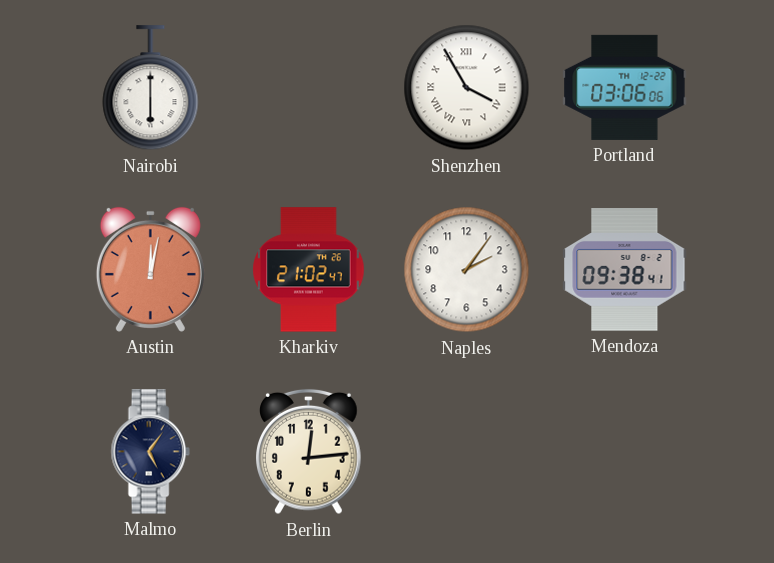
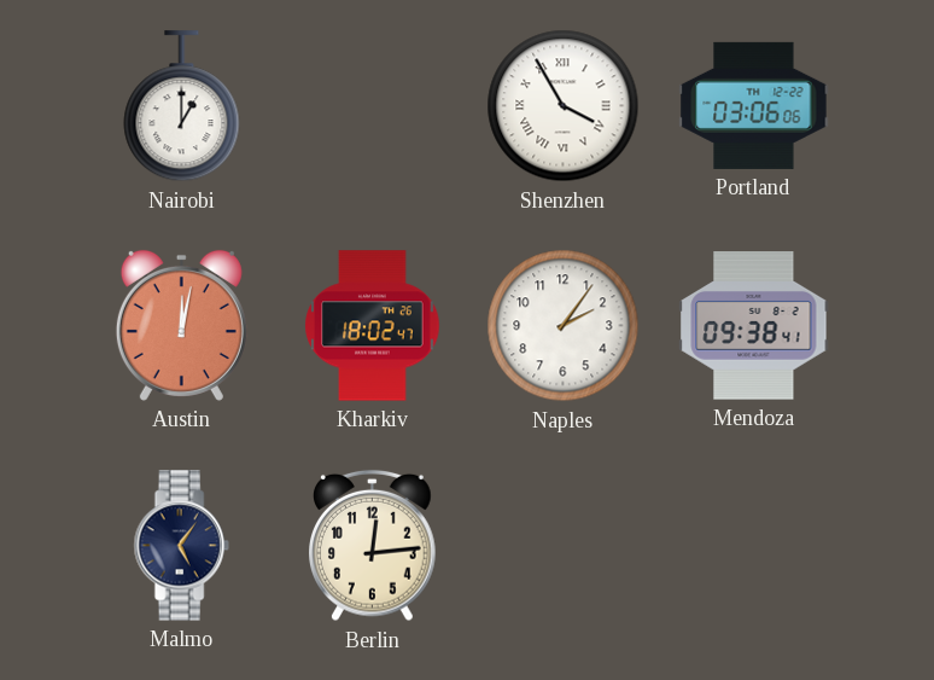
Nairobi: 6:00 -> 1:00
Kharkiv: 21:02 -> 18:02
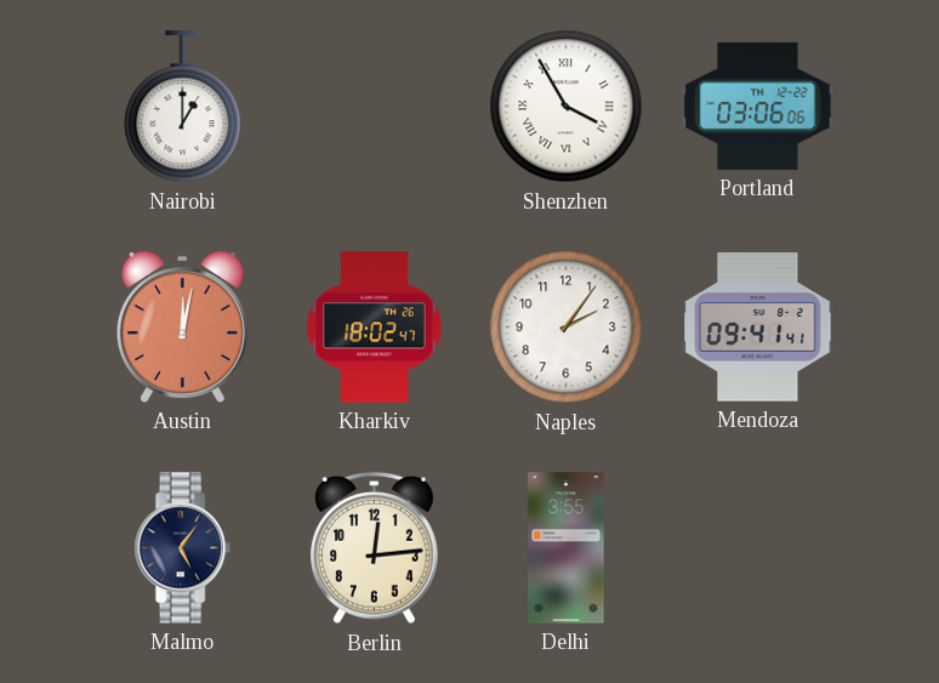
Mendoza: 09:38 -> 09:41
Delhi: none -> 3:55
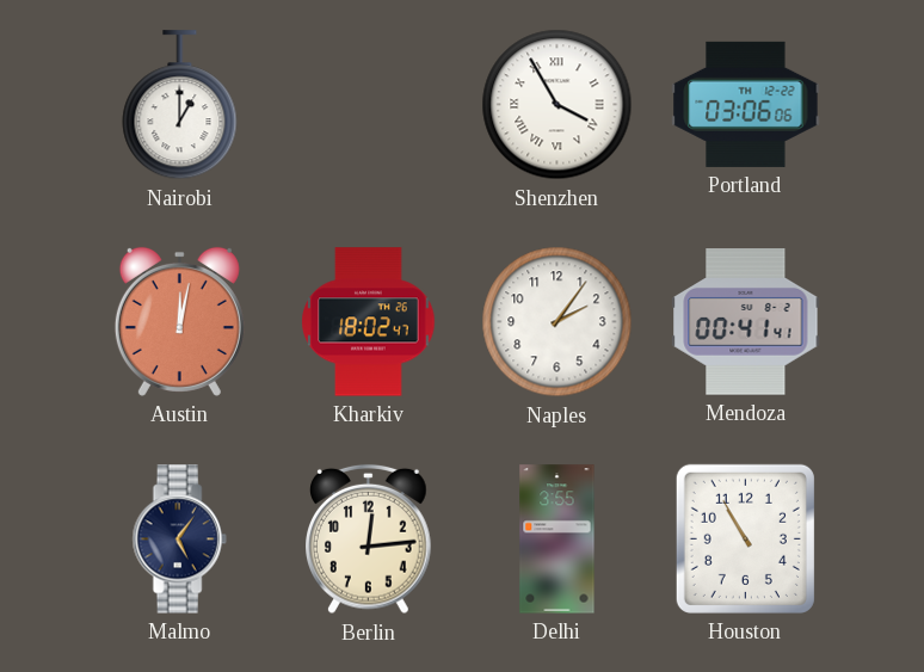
Mendoza: 09:41 -> 00:41
Houston: none -> 10:55
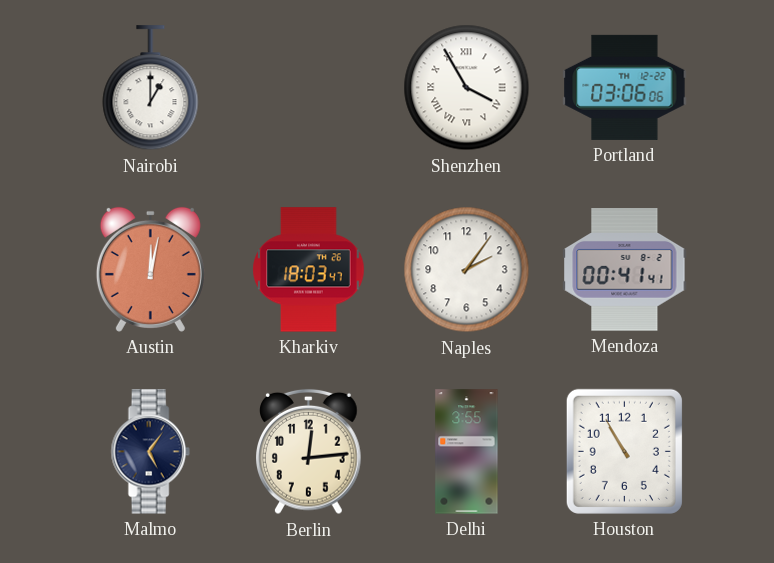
Kharkiv: 18:02 -> 18:03
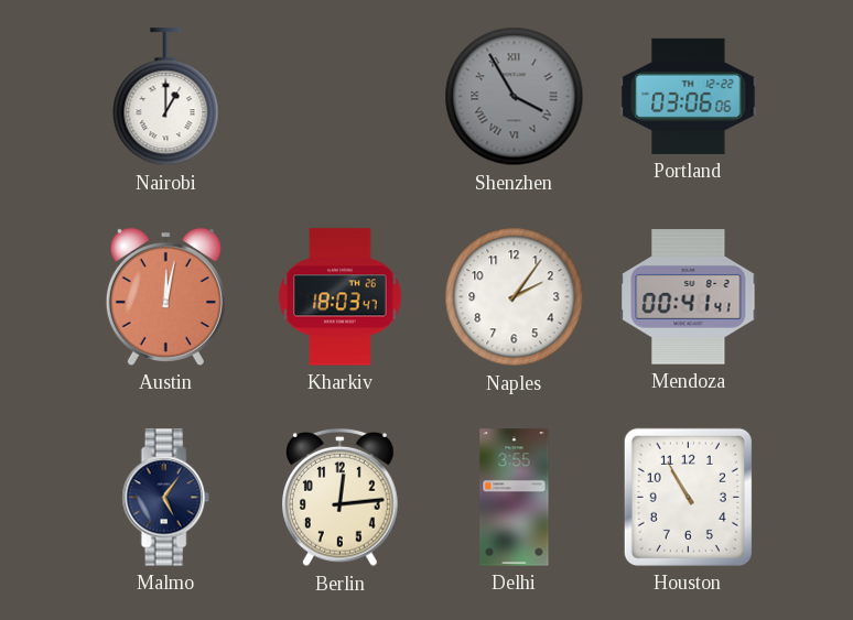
Shenzhen dial: white -> grey
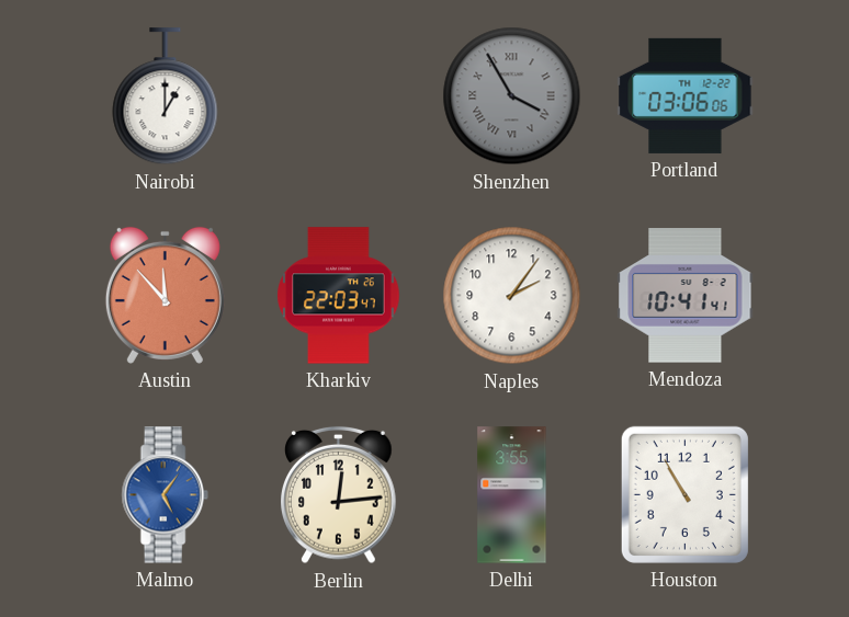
Austin: 12:02 -> 11:53
Kharkiv: 18:03 -> 22:03
Mendoza: 00:41 -> 10:41
Malmo dial: navy -> blue
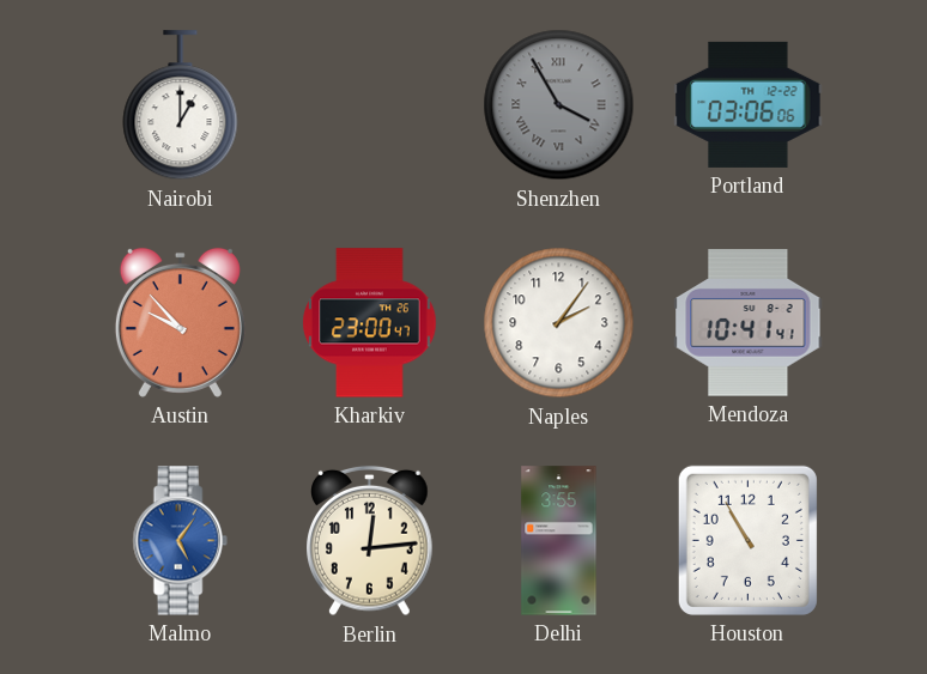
Austin: 11:53 -> 9:53
Kharkiv: 22:03 -> 23:00
